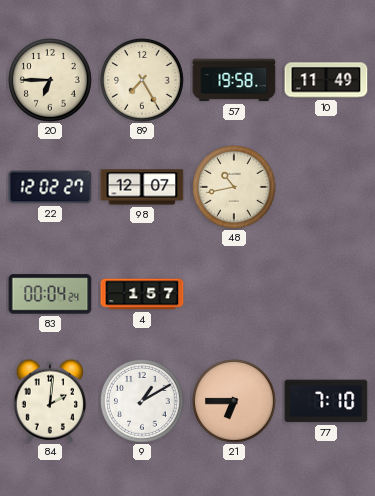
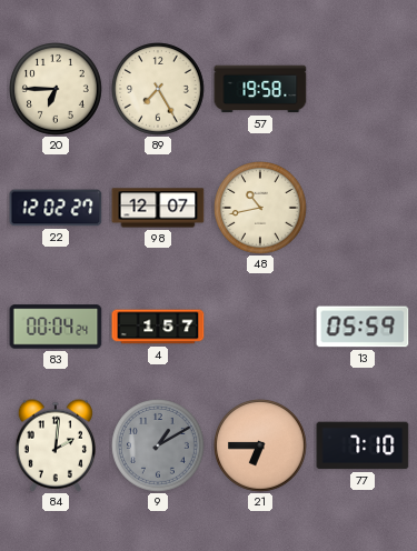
10: 11:49 -> none
13: none -> 05:59
9 dial: white -> grey
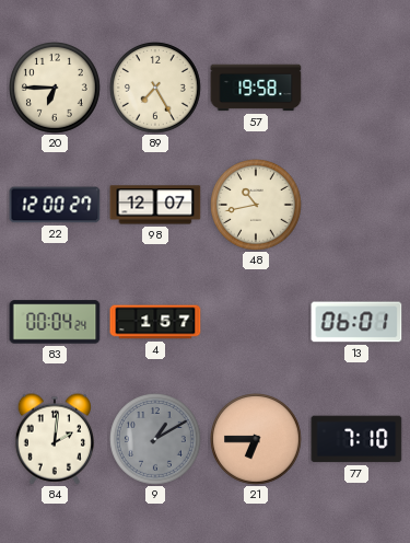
22: 12:02 -> 12:00
13: 05:59 -> 06:01
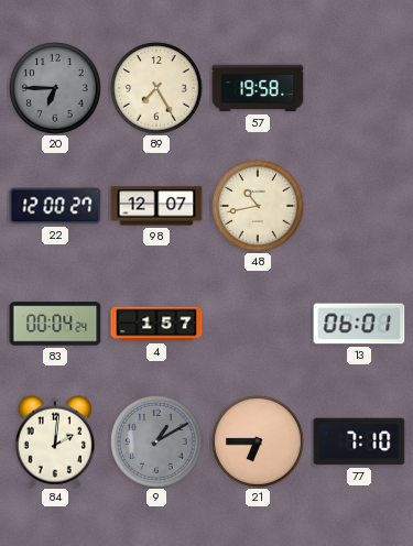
20 dial: cream -> grey
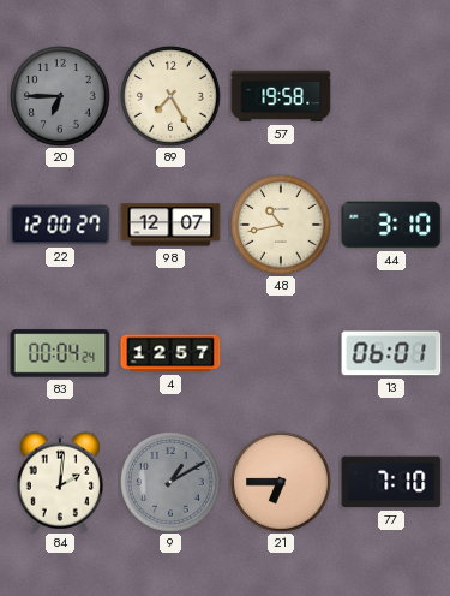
44: none -> 3:10
4: 1:57 -> 12:57
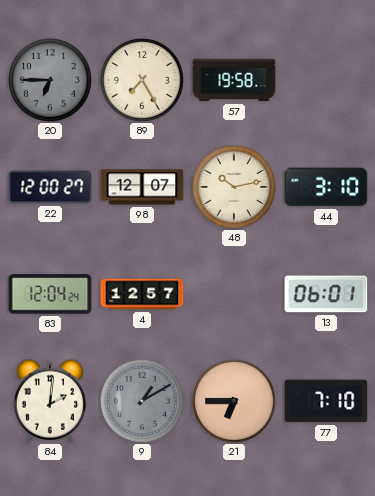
48: 10:43 -> 10:13
83: 00:04 -> 12:04
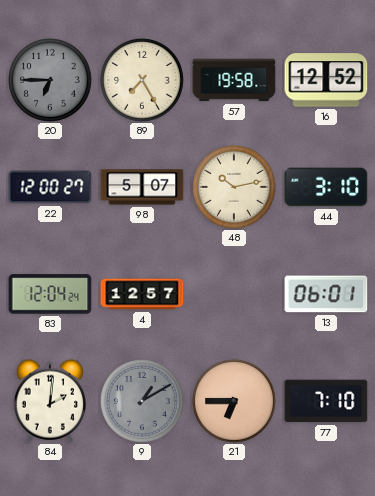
16: none -> 12:52
98: 12:07 -> 5:07
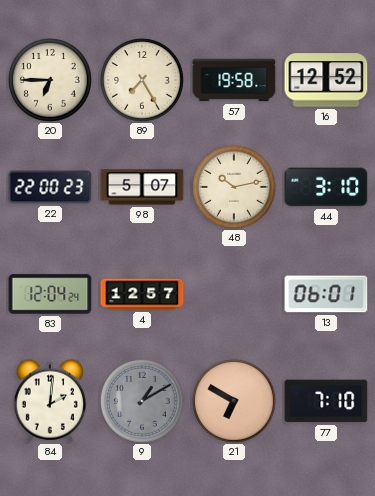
20 dial: grey -> cream
22: 12:00 -> 22:00
21: 6:45 -> 6:50
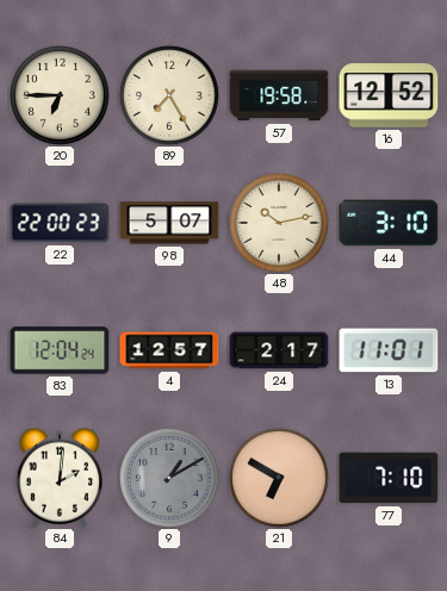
24: none -> 2:17
13: 06:01 -> 11:01
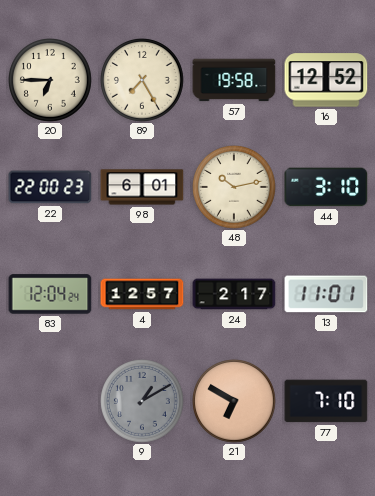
98: 5:07 -> 6:01
84: 2:01 -> none
